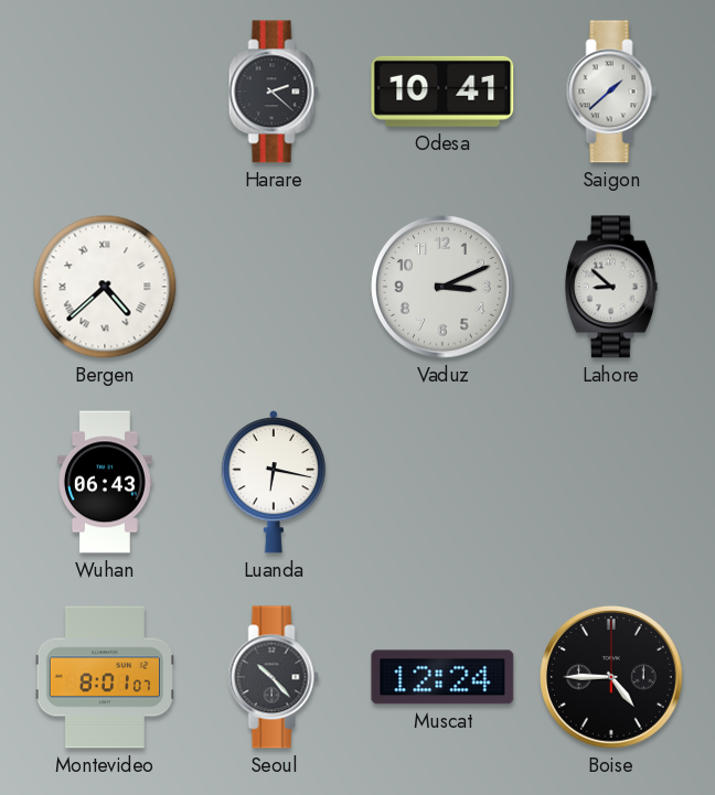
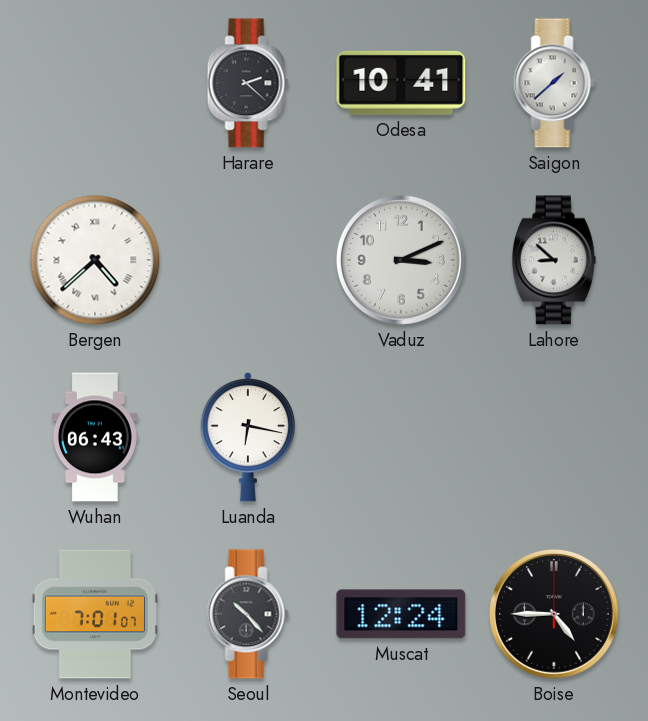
Montevideo: 8:01 -> 7:01
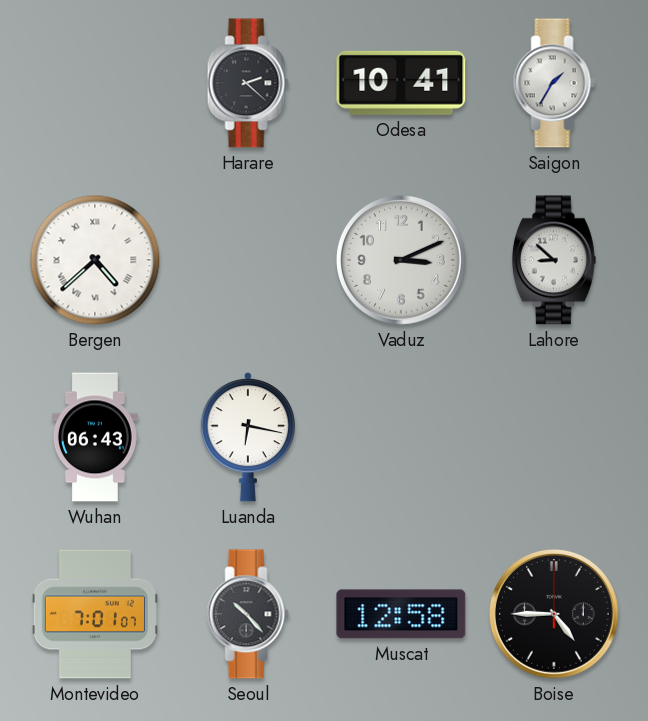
Saigon: 1:38 -> 1:35
Muscat: 12:24 -> 12:58
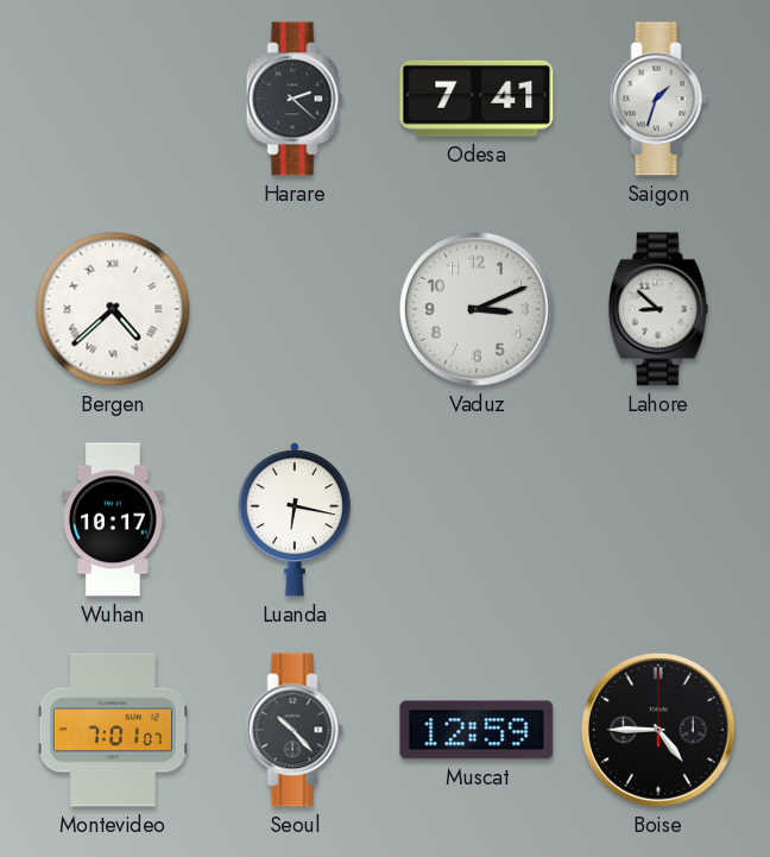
Odesa: 10:41 -> 7:41
Saigon: 1:35 -> 1:33
Wuhan: 06:43 -> 10:17
Muscat: 12:58 -> 12:59
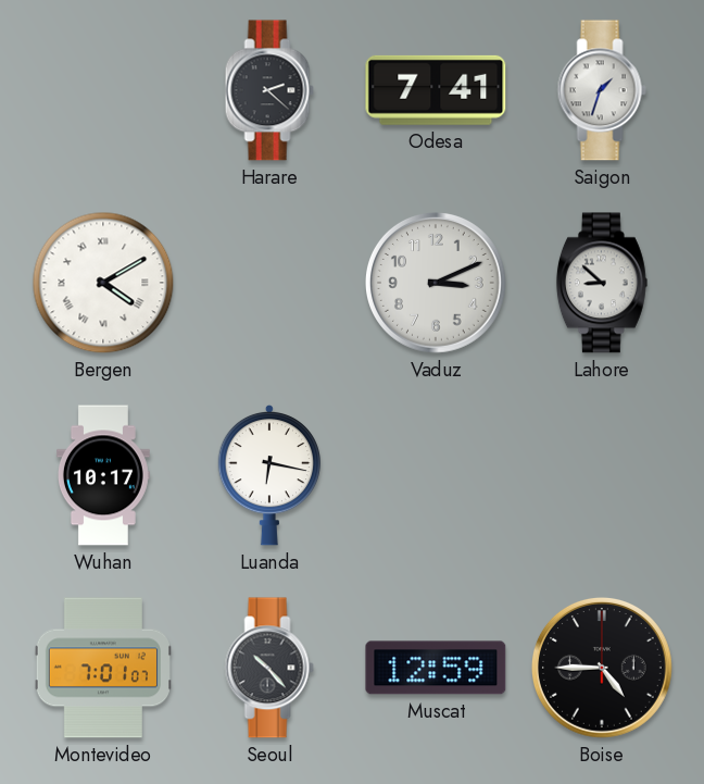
Bergen: 4:38 -> 4:10
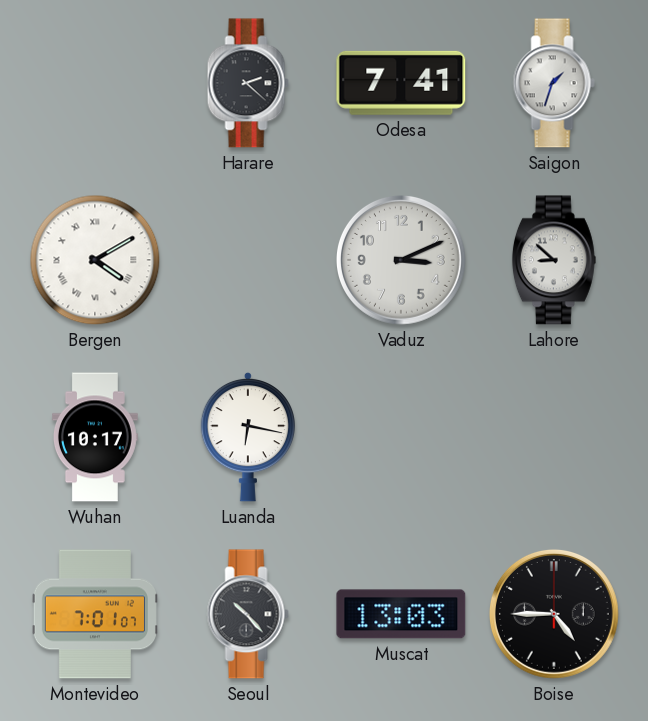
Muscat: 12:59 -> 13:03
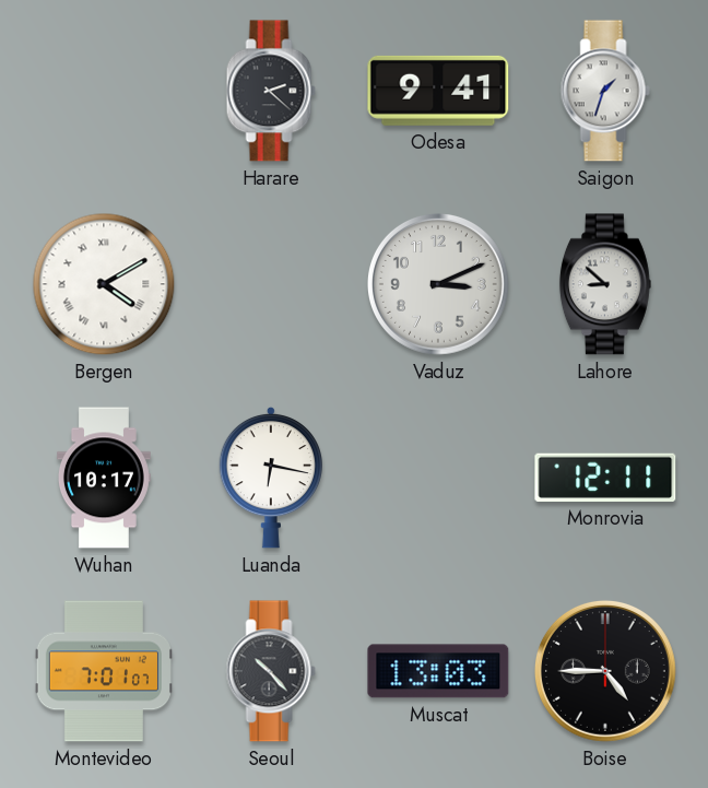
Odesa: 7:41 -> 9:41
Monrovia: none -> 12:11
